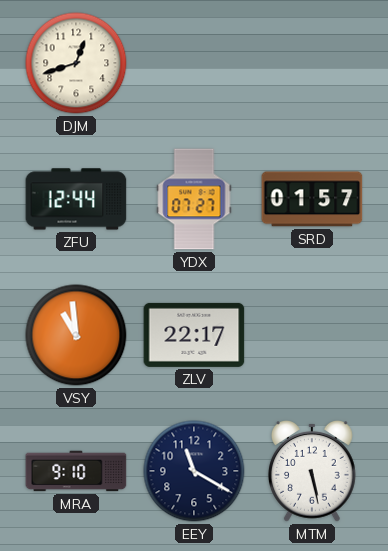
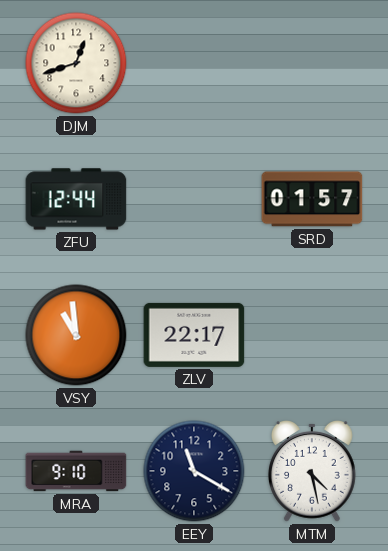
YDX: 07:27 -> none
MTM: 5:28 -> 4:28
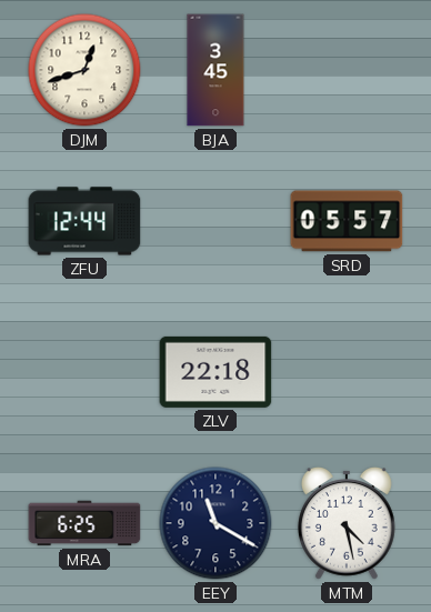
BJA: none -> 3:45
SRD: 01:57 -> 05:57
VSY: 10:59 -> none
ZLV: 22:17 -> 22:18
MRA: 9:10 -> 6:25
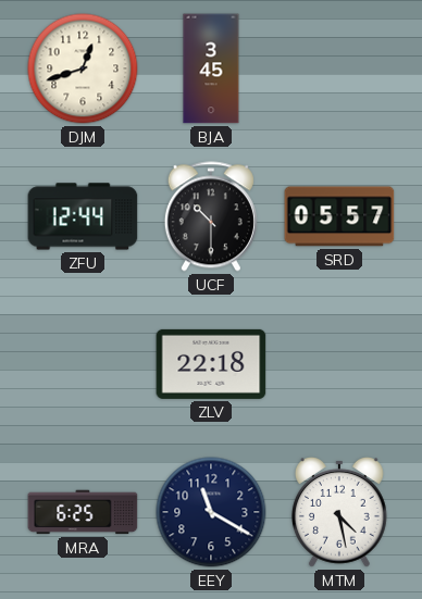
UCF: none -> 10:30
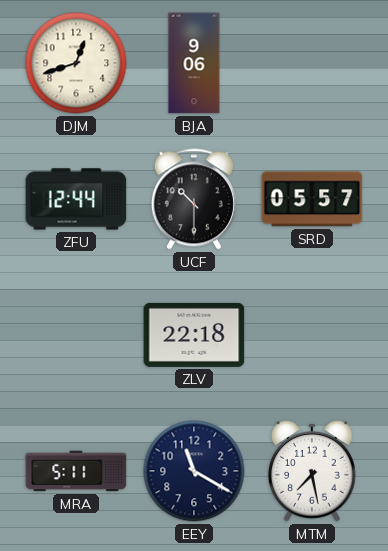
BJA: 3:45 -> 9:06
MRA: 6:25 -> 5:11
MTM: 4:28 -> 7:28
